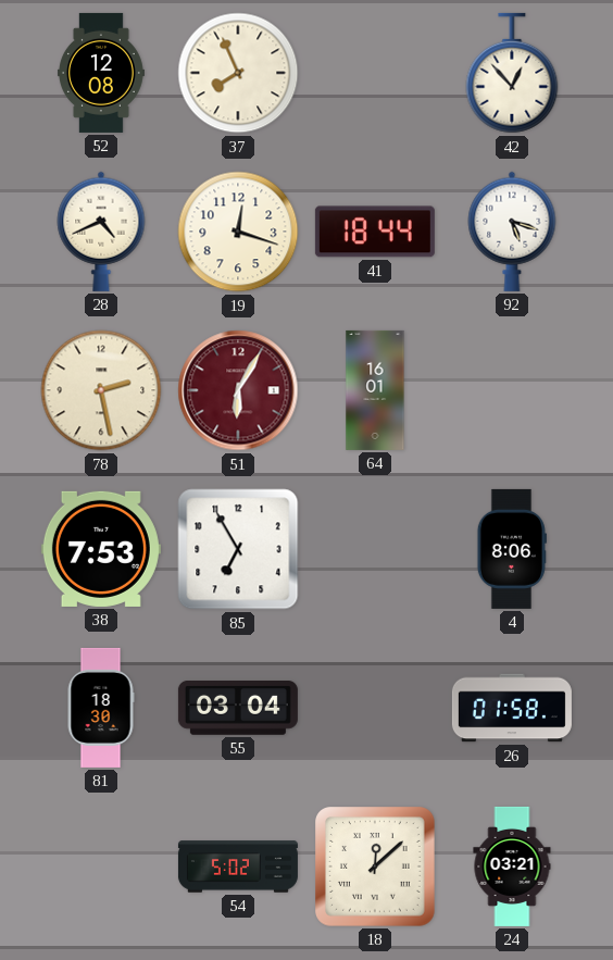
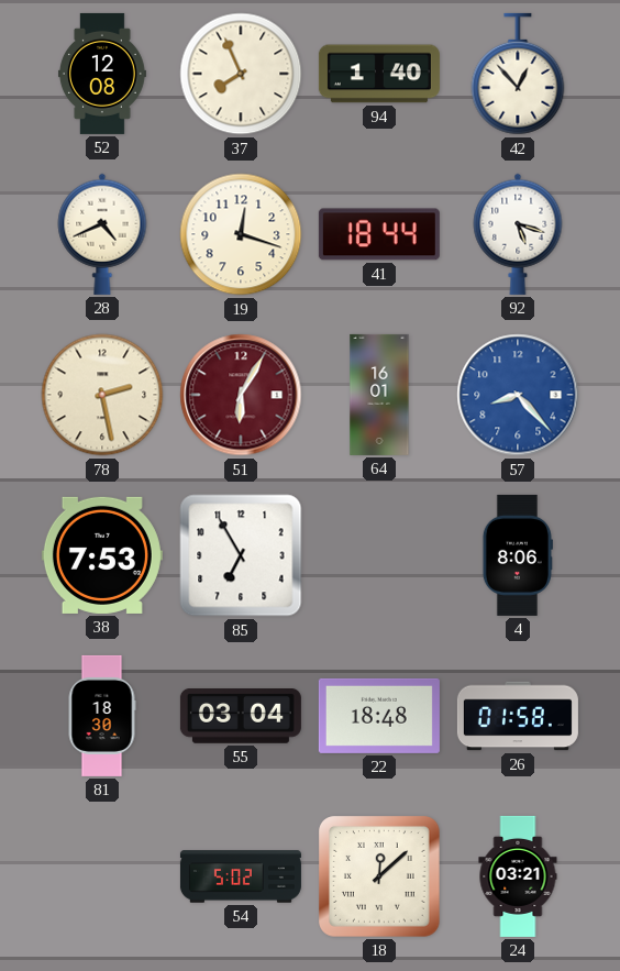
94: none -> 1:40
57: none -> 8:23
22: none -> 18:48
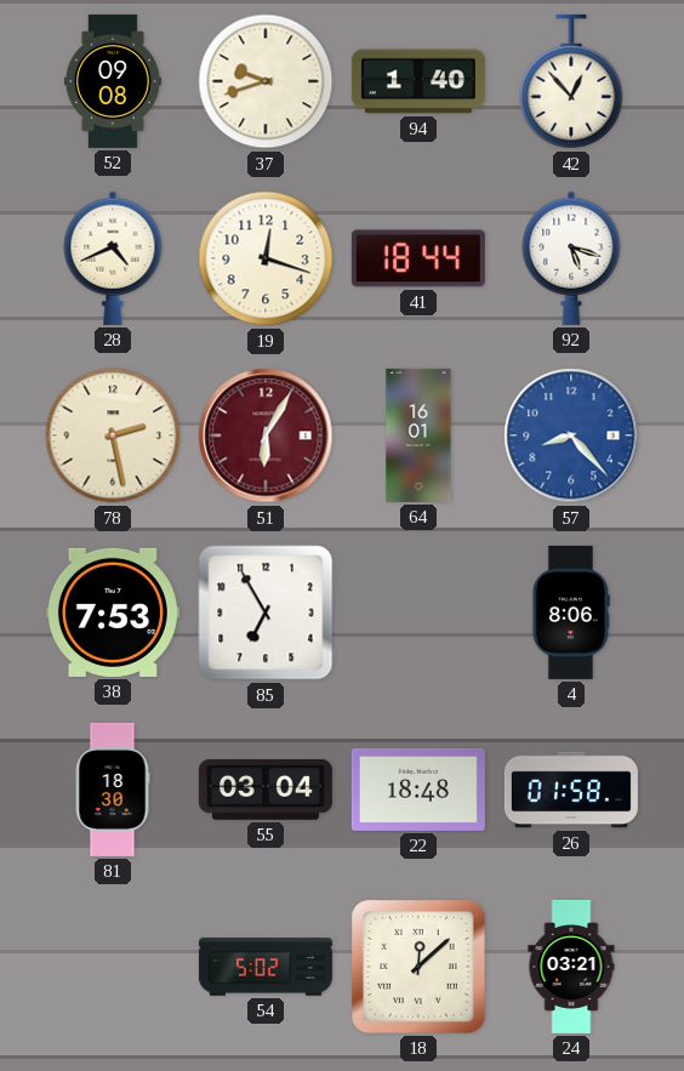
52: 12:08 -> 09:08
37: 7:56 -> 9:42
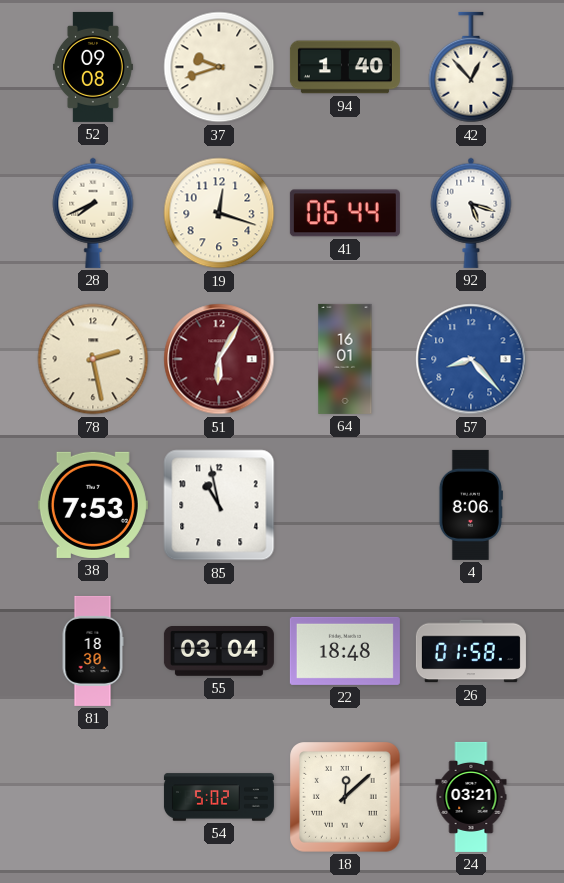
28: 4:41 -> 7:41
41: 18:44 -> 06:44
85: 6:55 -> 10:58
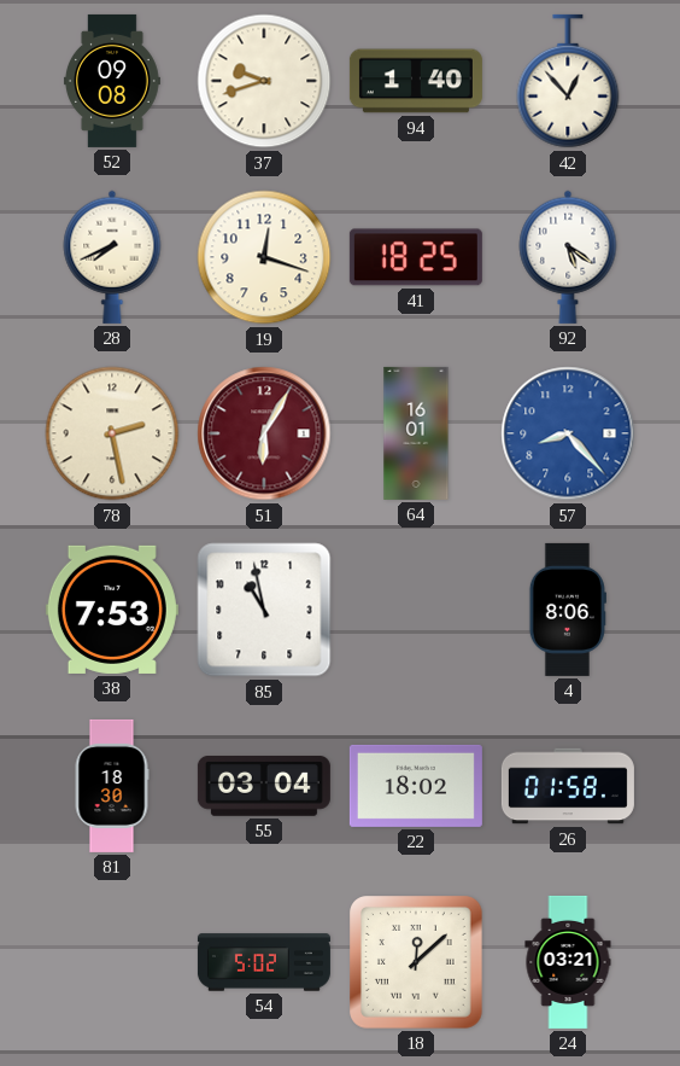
41: 06:44 -> 18:25
92: 5:18 -> 5:21
22: 18:48 -> 18:02
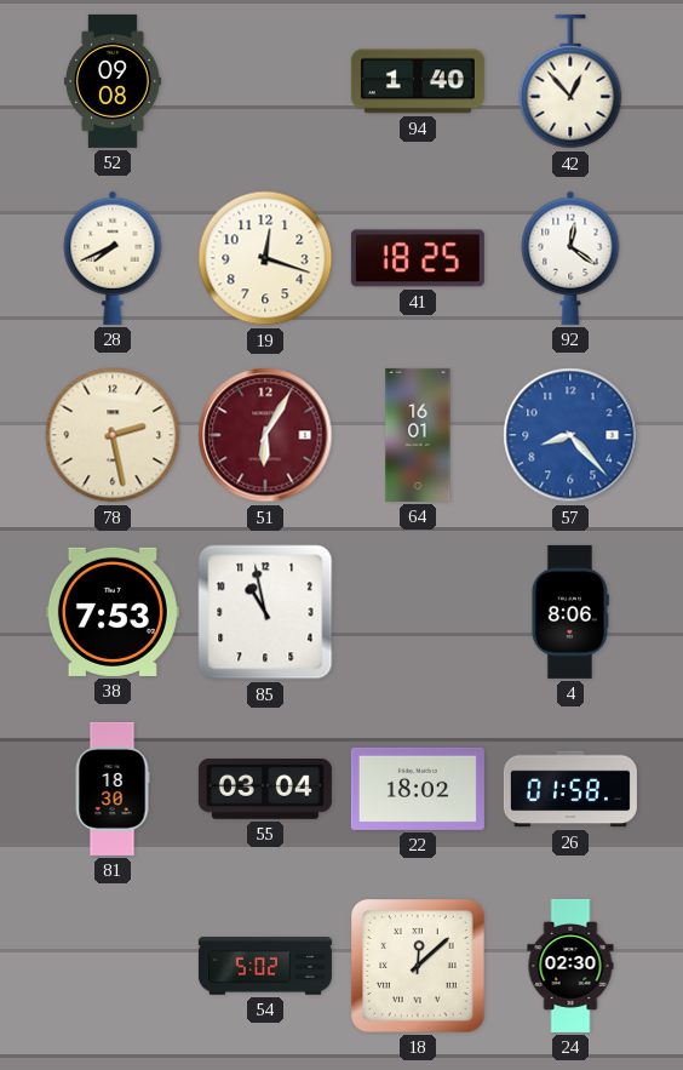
37: 9:42 -> none
92: 5:21 -> 12:21
24: 03:21 -> 02:30
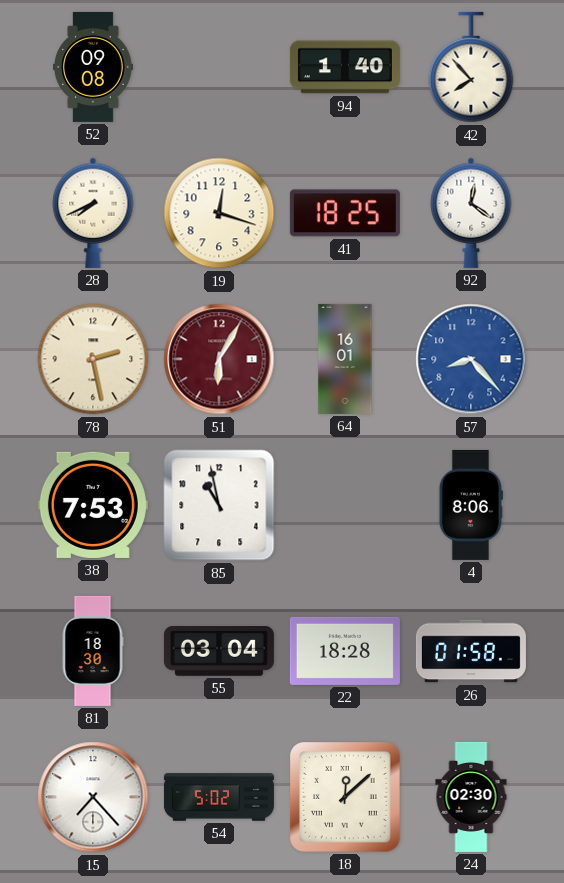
42: 12:53 -> 7:53
22: 18:02 -> 18:28
15: none -> 7:23
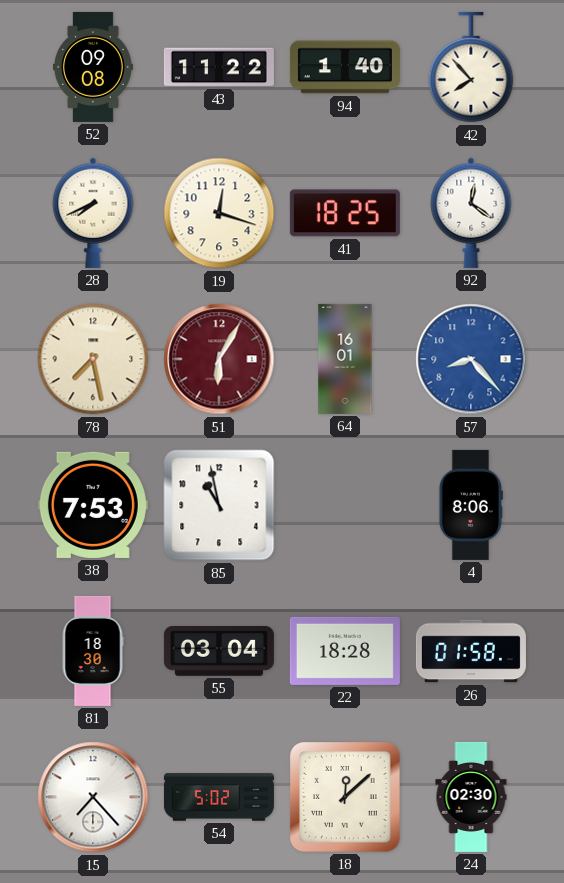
43: none -> 11:22
78: 2:28 -> 7:28
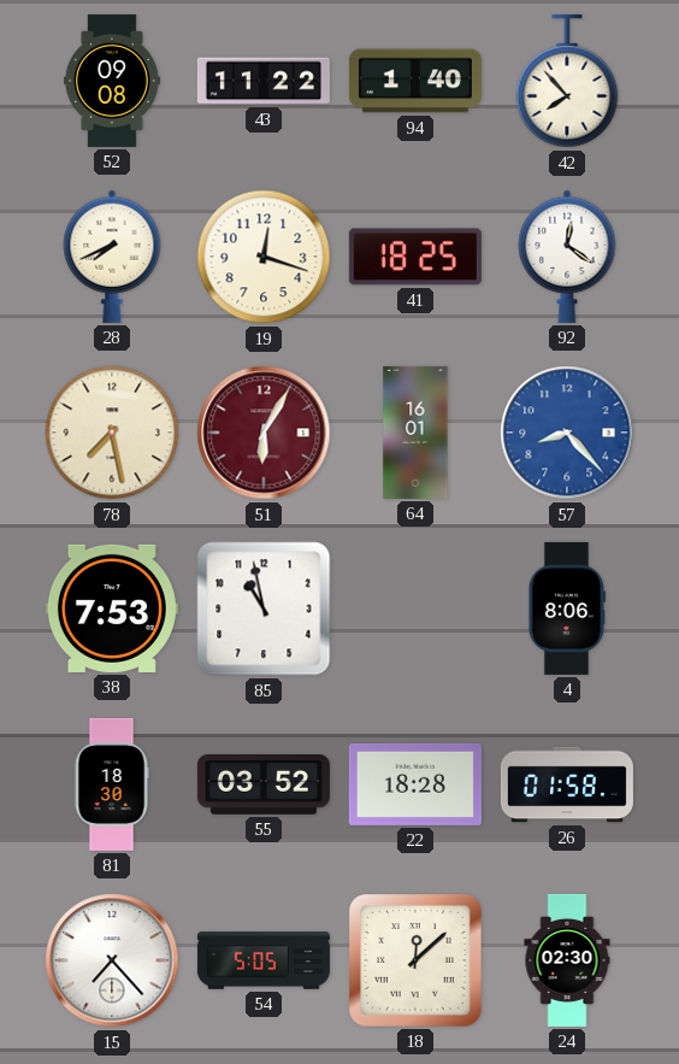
55: 03:04 -> 03:52
54: 5:02 -> 5:05
